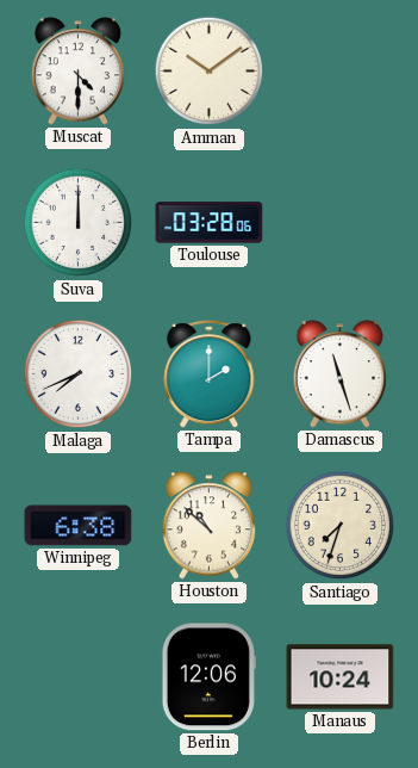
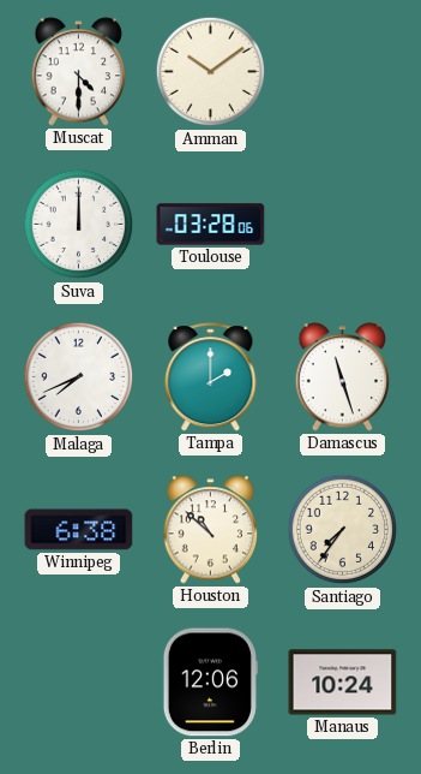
Santiago: 7:33 -> 7:36
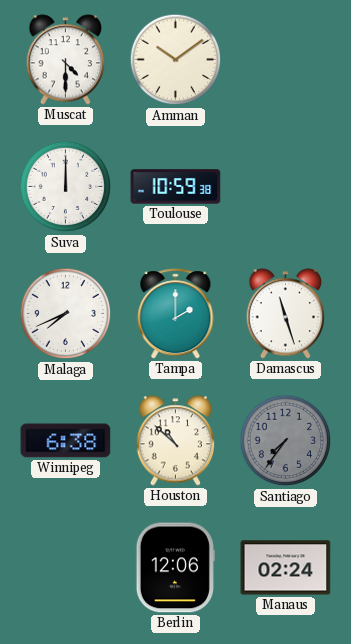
Toulouse: 03:28 -> 10:59
Santiago dial: cream -> grey
Manaus: 10:24 -> 02:24
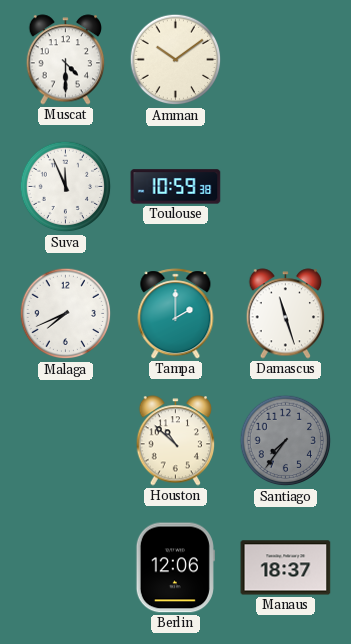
Suva: 12:00 -> 11:56
Winnipeg: 6:38 -> none
Manaus: 02:24 -> 18:37
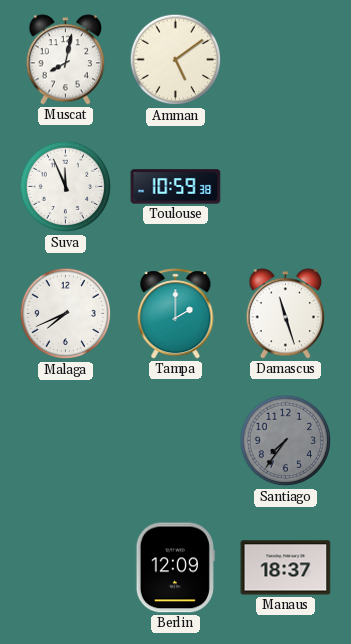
Muscat: 4:30 -> 8:02
Amman: 10:09 -> 5:09
Houston: 10:52 -> none
Berlin: 12:06 -> 12:09
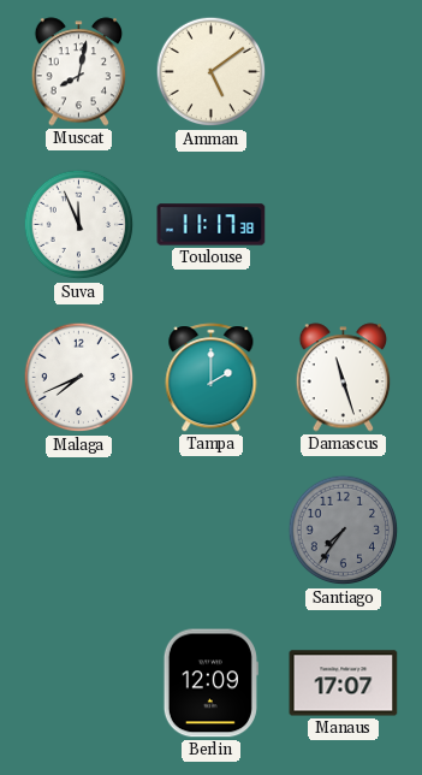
Toulouse: 10:59 -> 11:17
Manaus: 18:37 -> 17:07
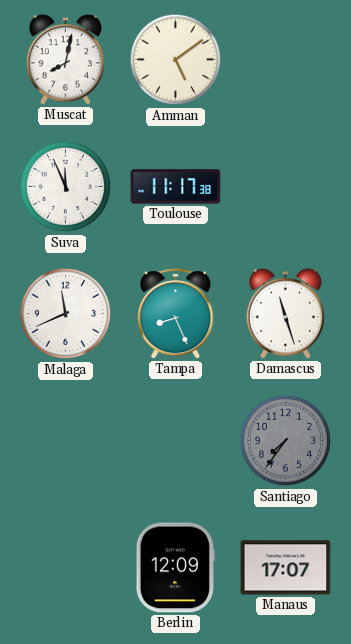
Malaga: 7:41 -> 11:41
Tampa: 2:00 -> 8:26
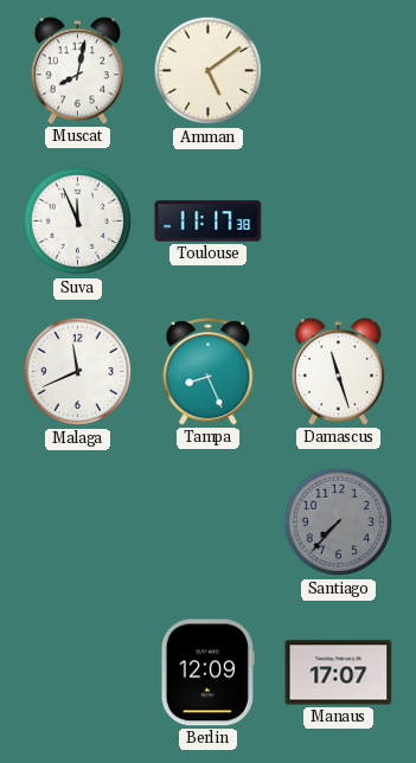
Santiago: 7:36 -> 7:37
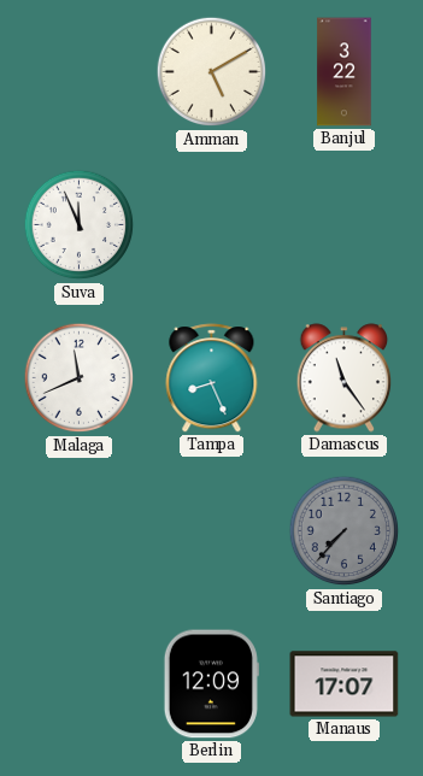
Muscat: 8:02 -> none
Amman: 5:09 -> 5:10
Banjul: none -> 3:22
Toulouse: 11:17 -> none
Damascus: 11:27 -> 11:24
